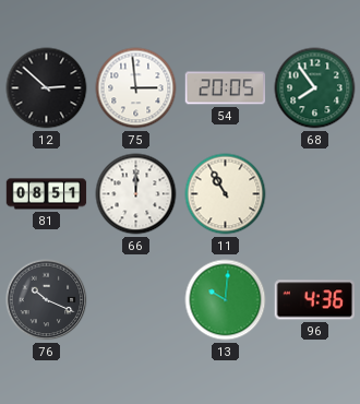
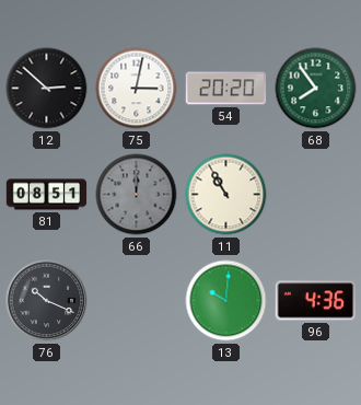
75: 2:59 -> 3:02
54: 20:05 -> 20:20
66 dial: white -> grey
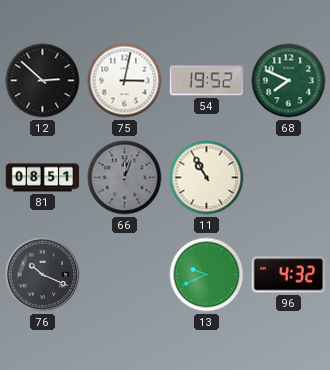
54: 20:20 -> 19:52
68: 7:54 -> 7:49
66: 12:00 -> 12:03
13: 10:01 -> 9:41
96: 4:36 -> 4:32
